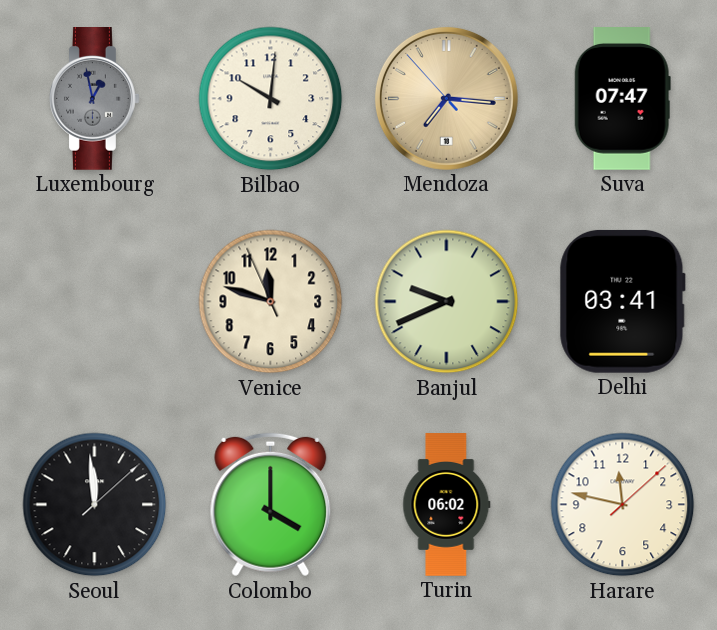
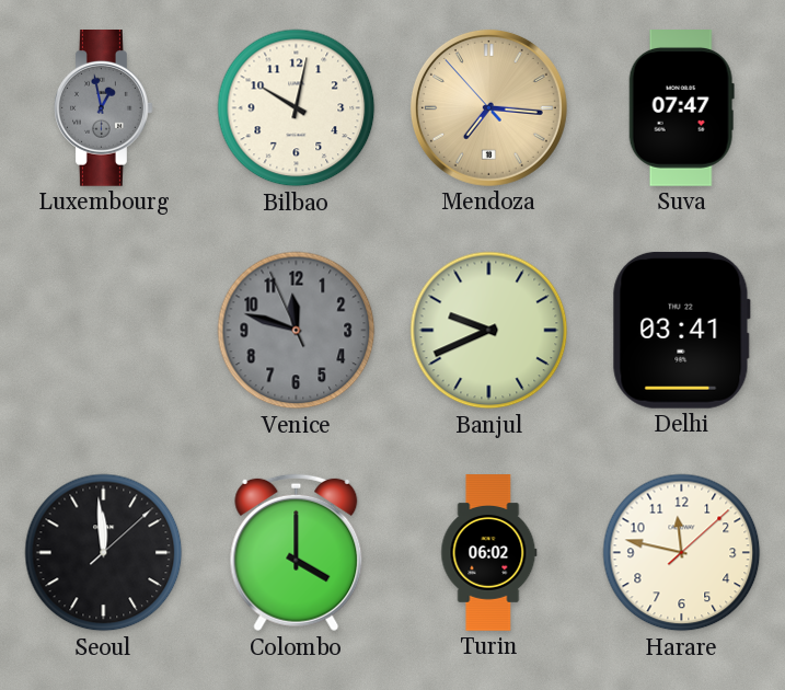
Bilbao: 10:01 -> 10:02
Venice dial: cream -> grey
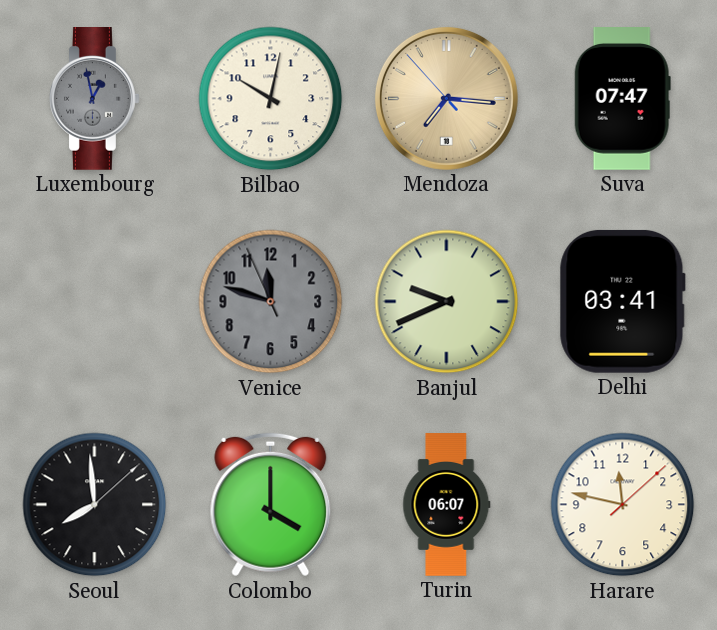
Seoul: 11:59 -> 7:59
Turin: 06:02 -> 06:07
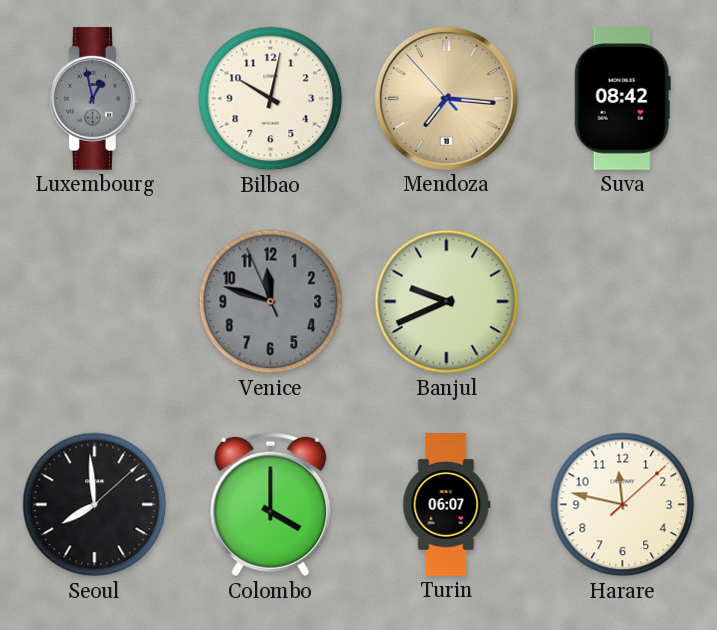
Suva: 07:47 -> 08:42
Delhi: 03:41 -> none
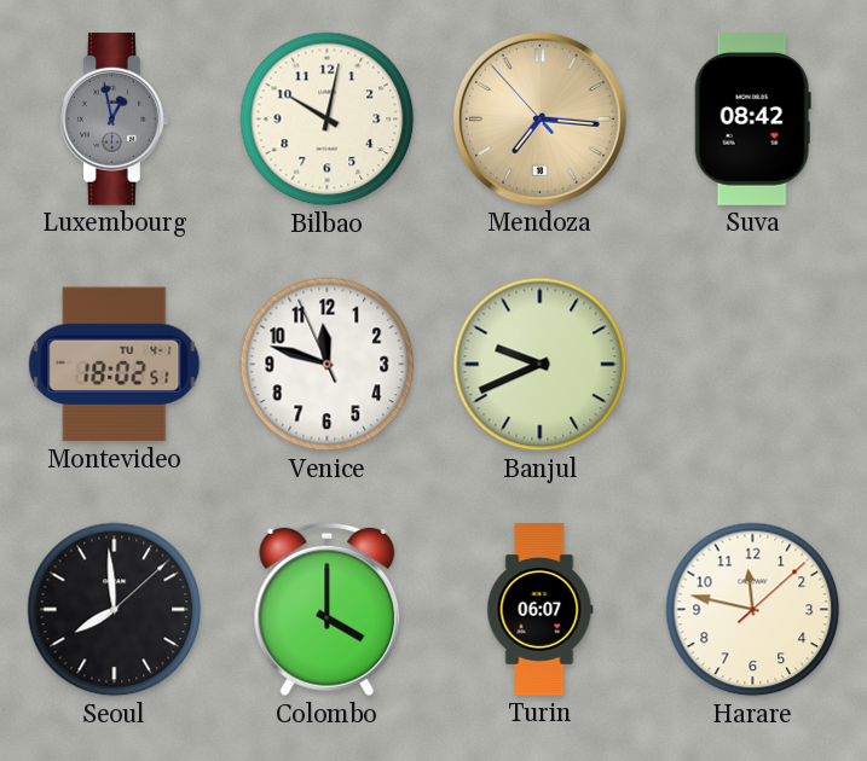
Montevideo: none -> 18:02
Venice dial: grey -> white
